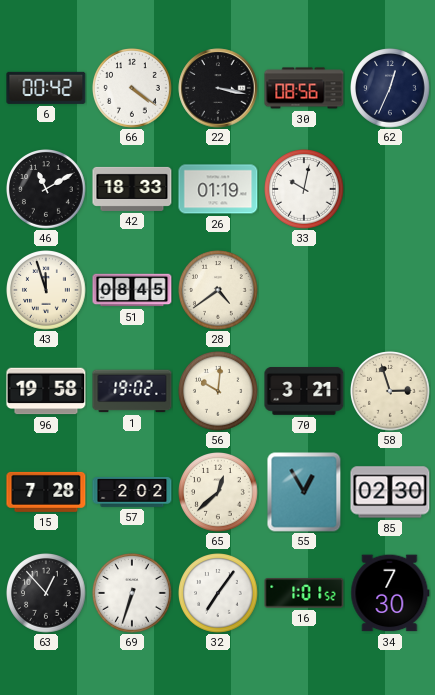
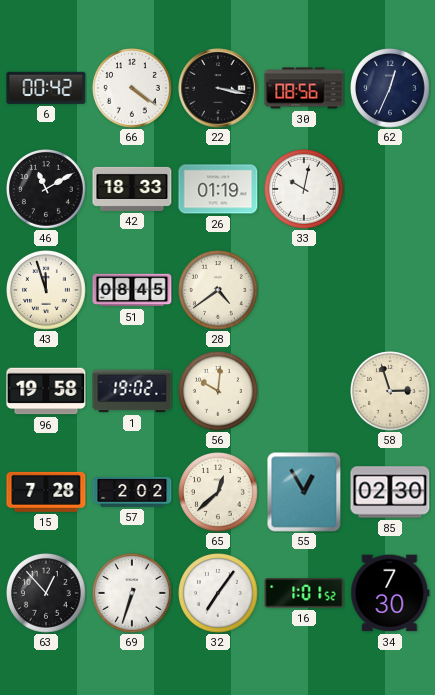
70: 3:21 -> none
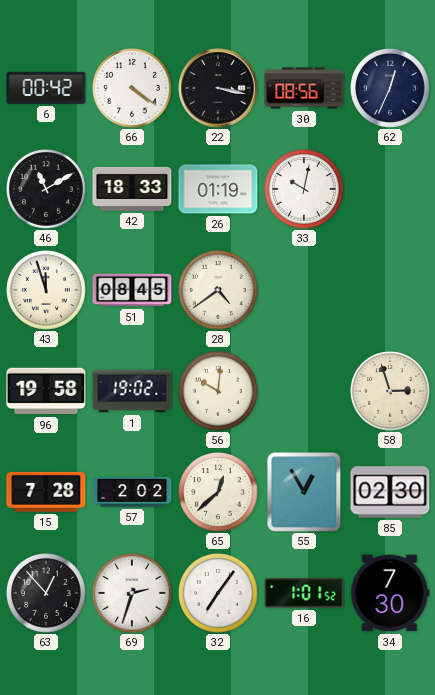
69: 6:33 -> 2:33
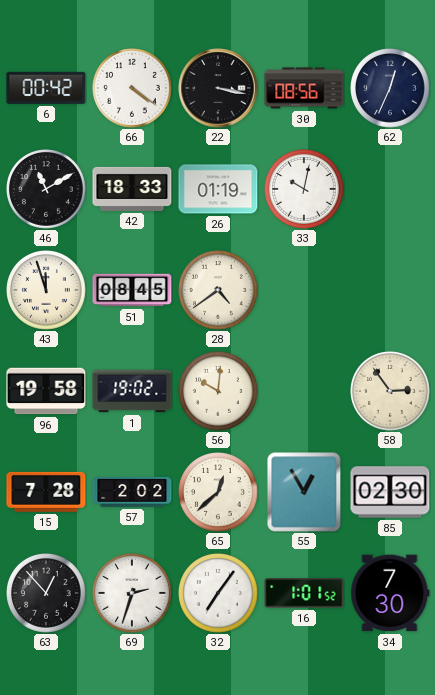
58: 2:57 -> 2:54
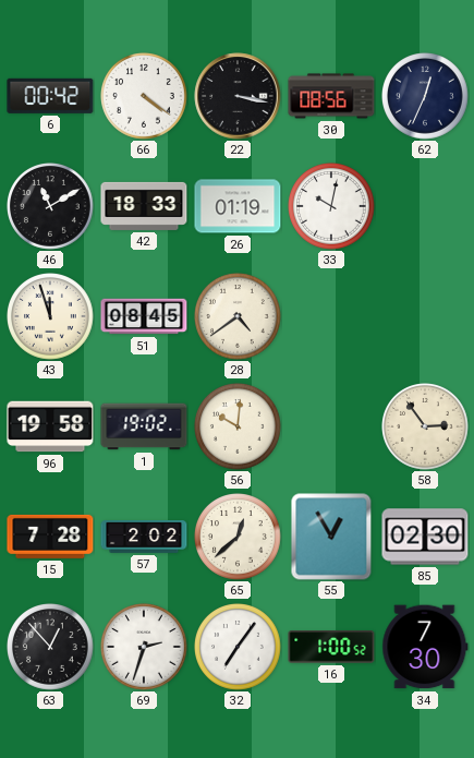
16: 1:01 -> 1:00
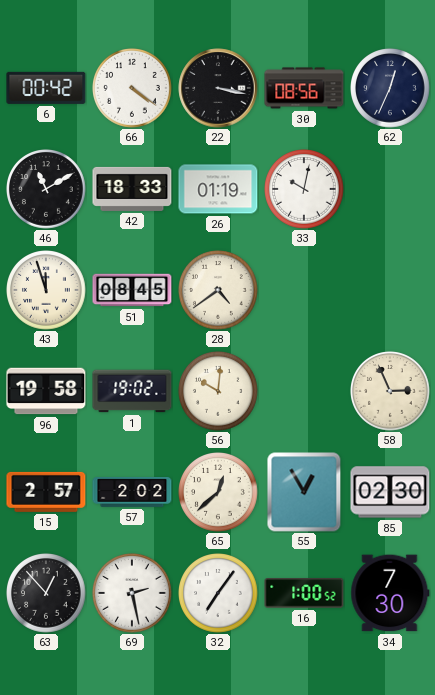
58: 2:54 -> 2:56
15: 7:28 -> 2:57
69: 2:33 -> 2:28
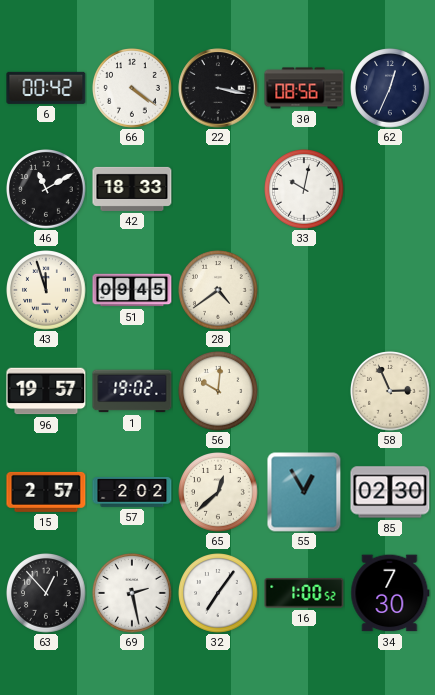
26: 01:19 -> none
51: 08:45 -> 09:45
96: 19:58 -> 19:57
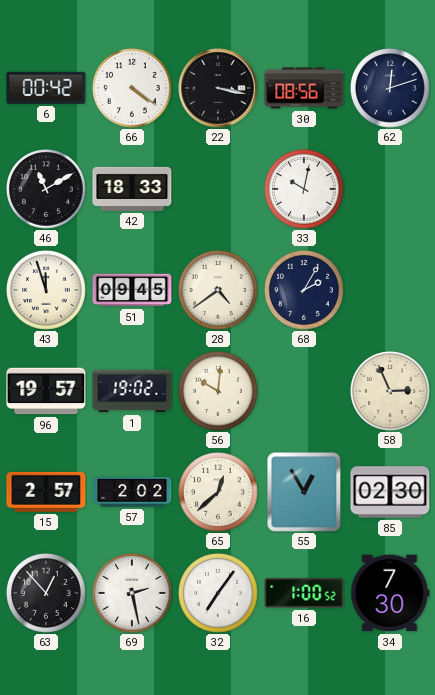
62: 12:34 -> 12:12
68: none -> 2:05
